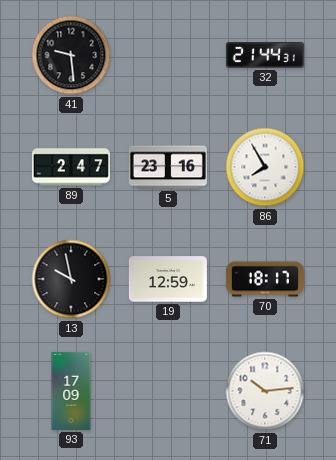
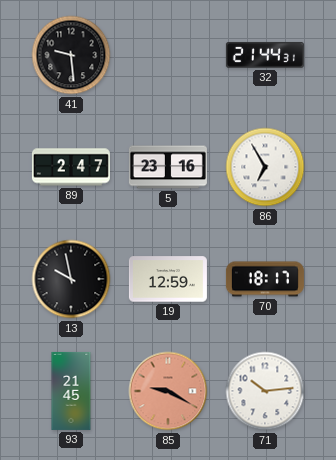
86: 7:55 -> 6:55
93: 17:09 -> 21:45
85: none -> 9:20
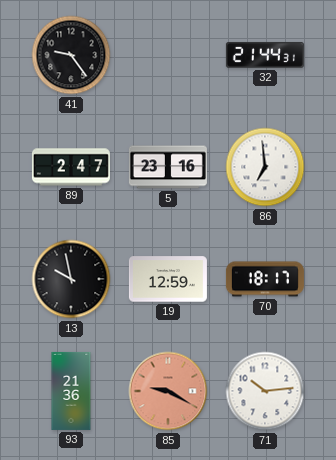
41: 9:29 -> 9:24
86: 6:55 -> 6:59
93: 21:45 -> 21:36
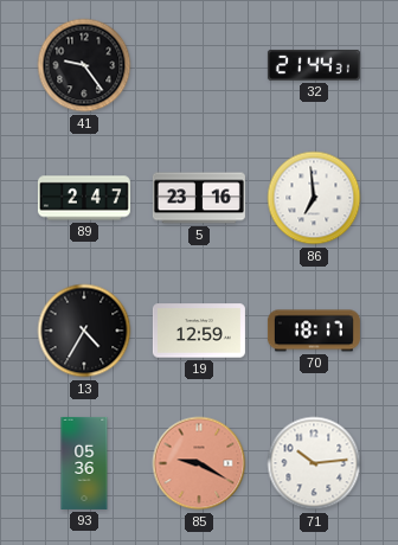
13: 9:58 -> 4:35
93: 21:36 -> 05:36
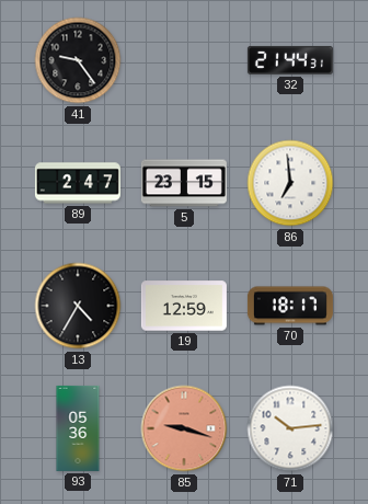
5: 23:16 -> 23:15
85: 9:20 -> 9:18
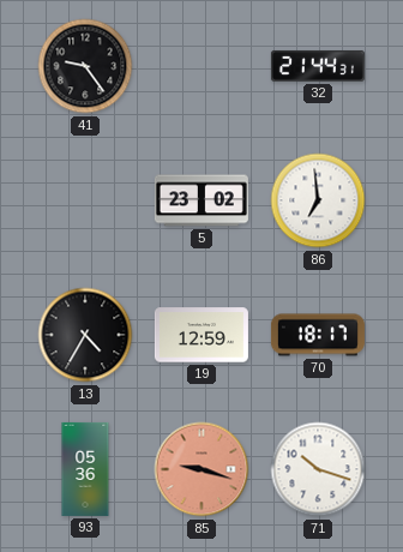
89: 2:47 -> none
5: 23:15 -> 23:02
71: 10:14 -> 10:18
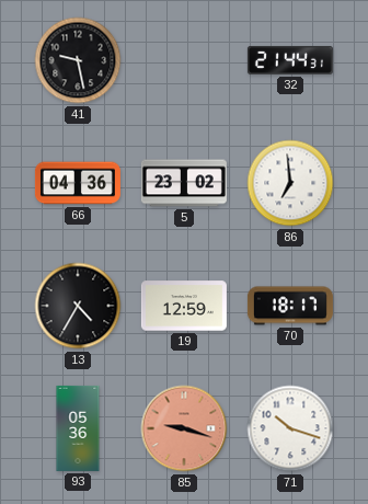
41: 9:24 -> 9:28
66: none -> 04:36
